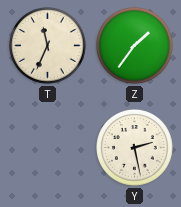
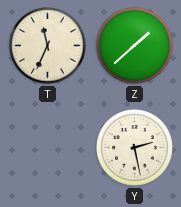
Z: 1:36 -> 1:38
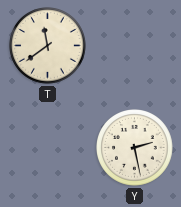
T: 11:34 -> 11:39
Z: 1:38 -> none
